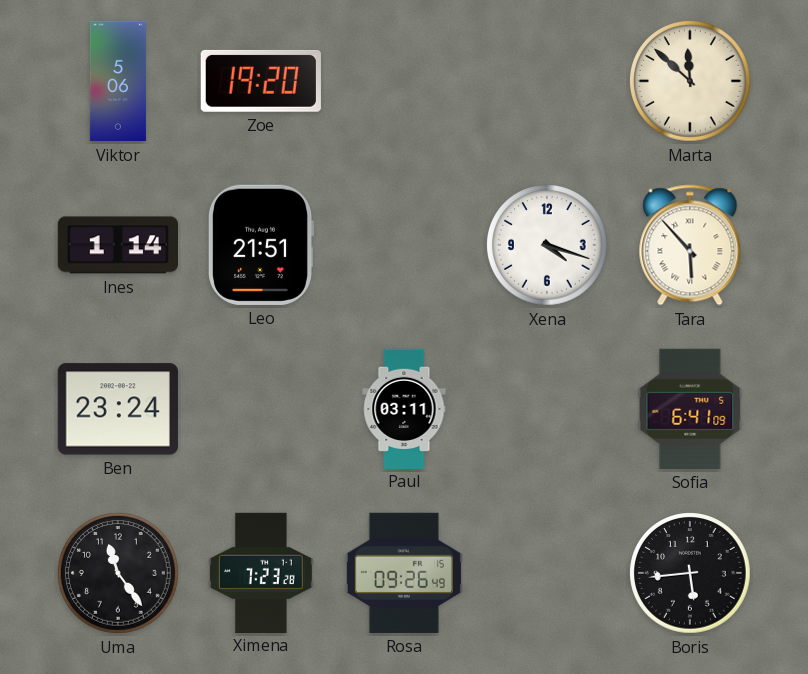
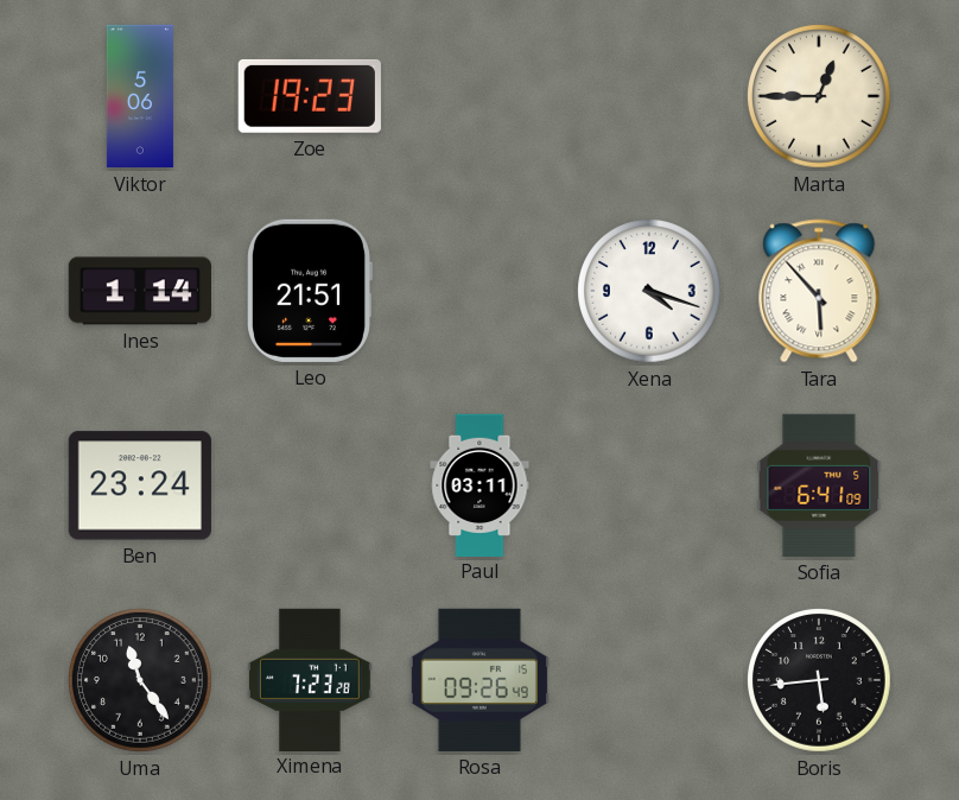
Zoe: 19:20 -> 19:23
Marta: 11:52 -> 12:45
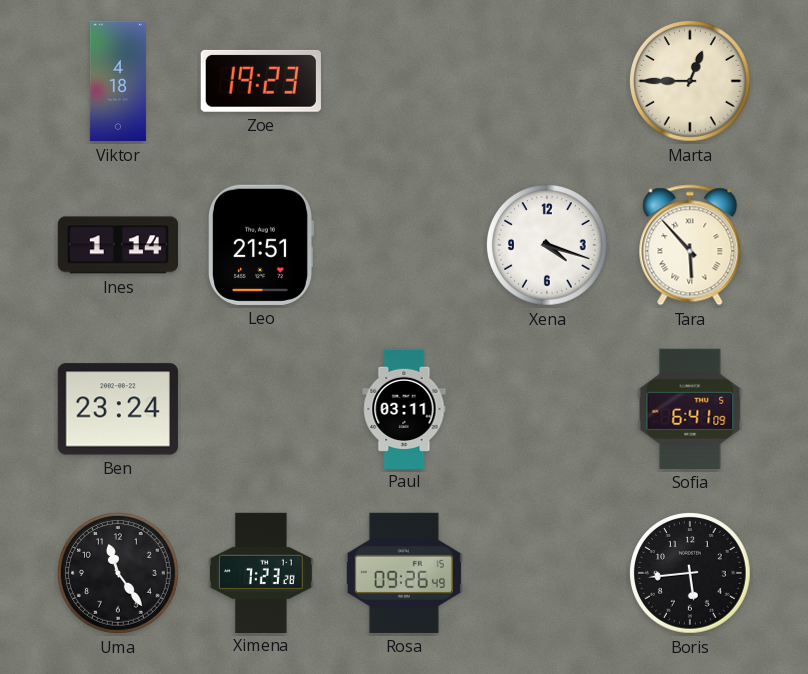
Viktor: 5:06 -> 4:18
